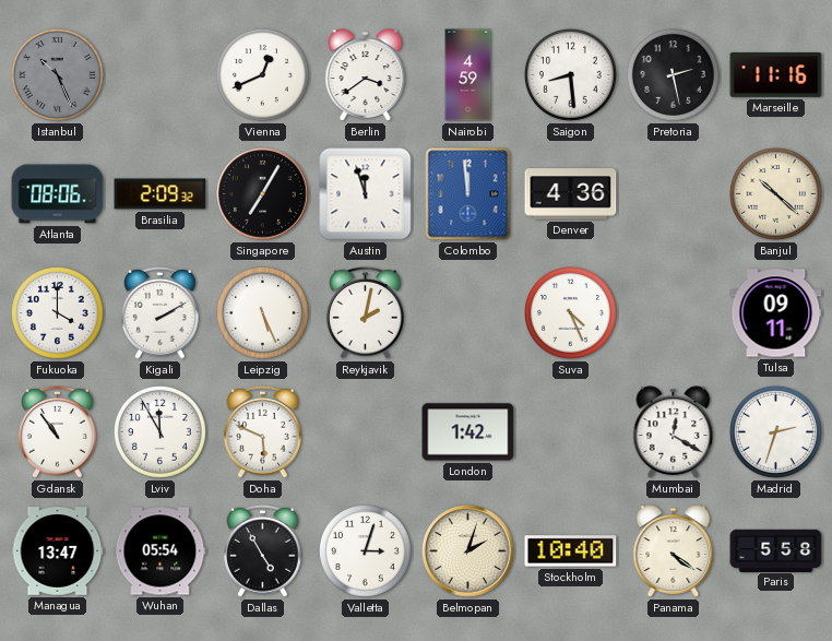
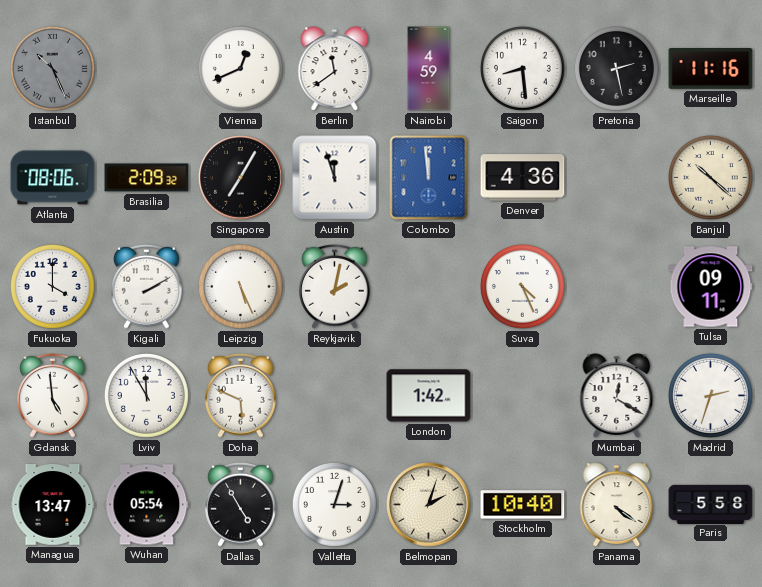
Berlin: 3:39 -> 11:39
Gdansk: 10:54 -> 4:59
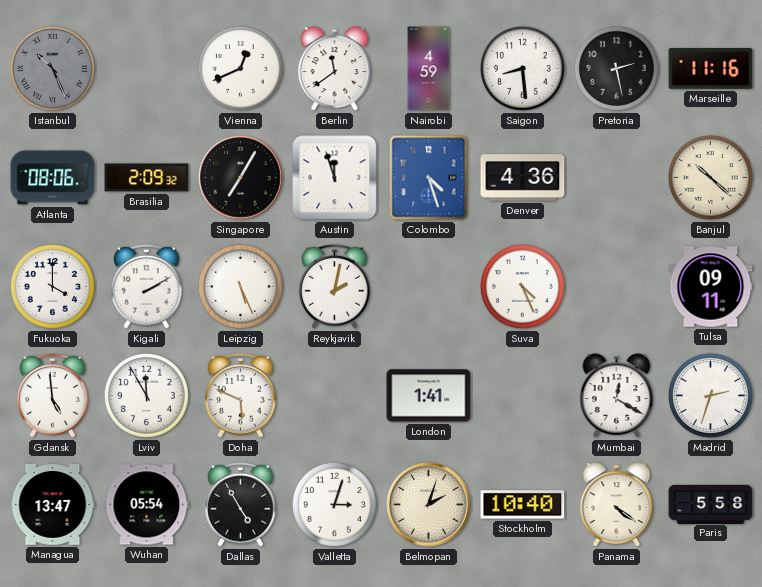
Colombo: 11:59 -> 4:27
London: 1:42 -> 1:41
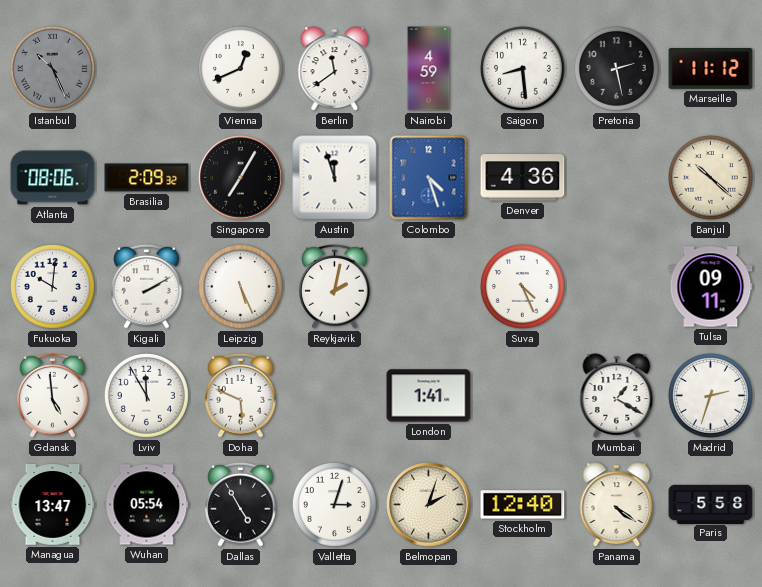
Marseille: 11:16 -> 11:12
Fukuoka: 4:00 -> 10:01
Mumbai: 12:20 -> 1:20
Stockholm: 10:40 -> 12:40
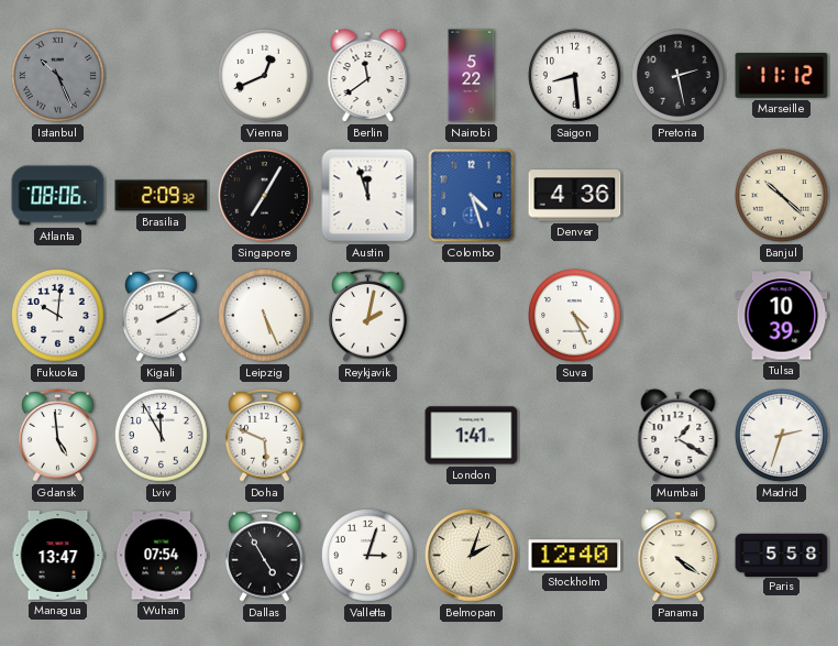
Nairobi: 4:59 -> 5:22
Tulsa: 09:11 -> 10:39
Wuhan: 05:54 -> 07:54
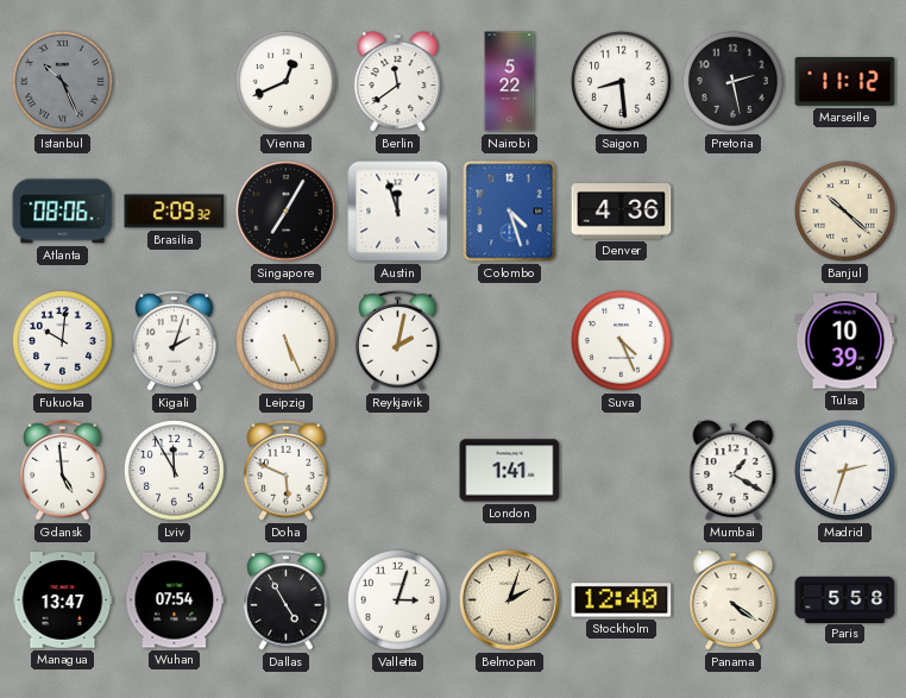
Kigali: 2:10 -> 2:03
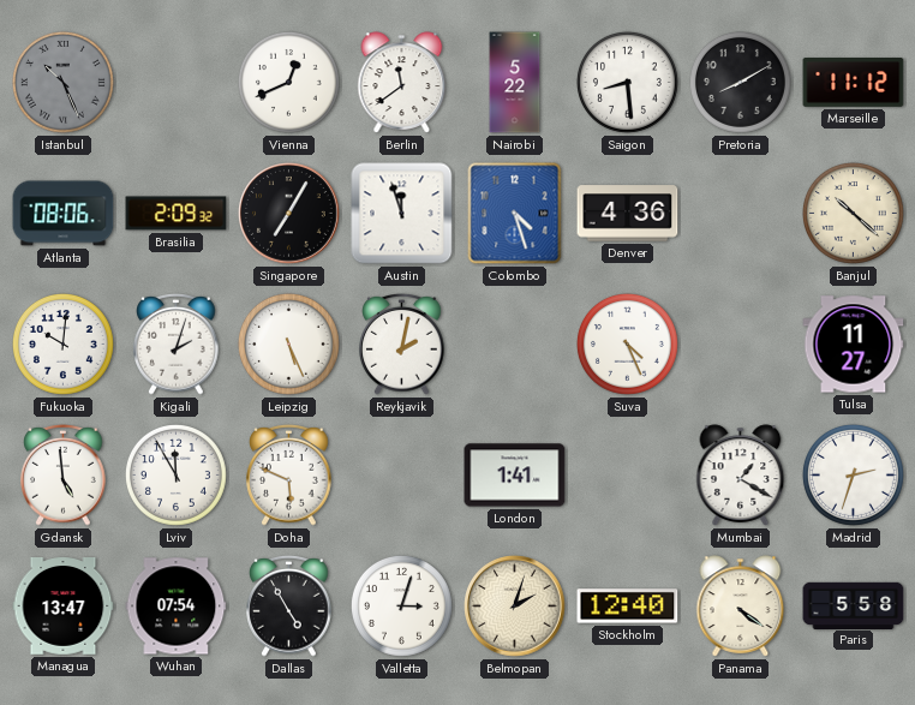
Pretoria: 2:28 -> 8:10
Tulsa: 10:39 -> 11:27
